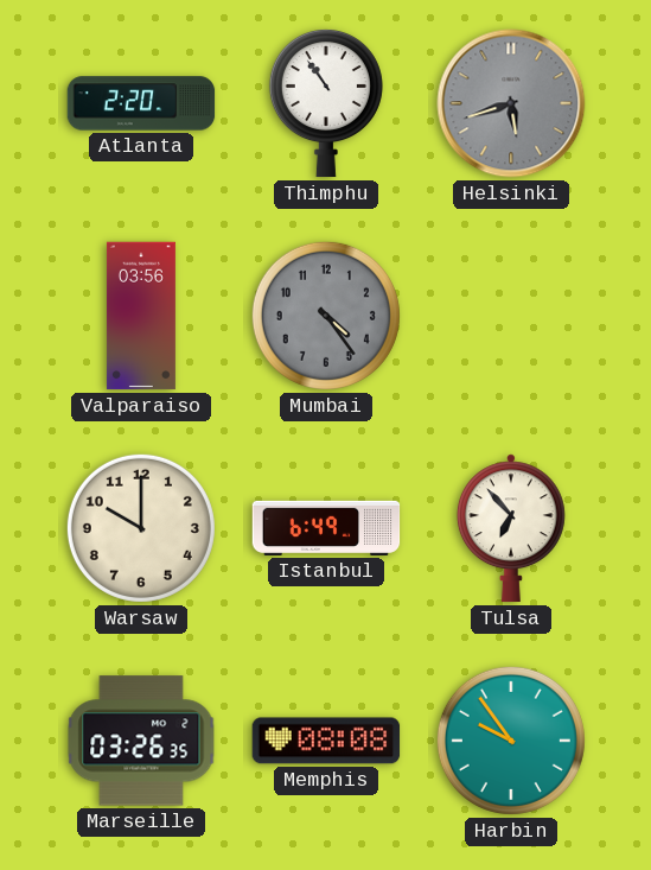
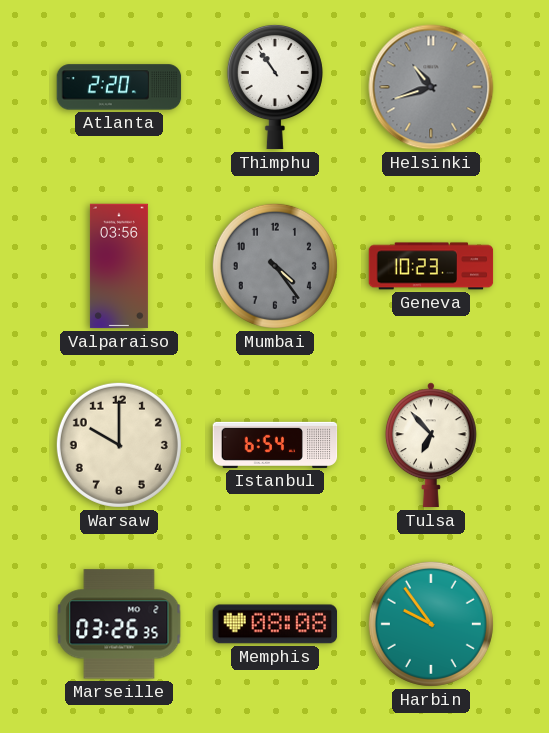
Helsinki: 5:42 -> 10:42
Geneva: none -> 10:23
Istanbul: 6:49 -> 6:54
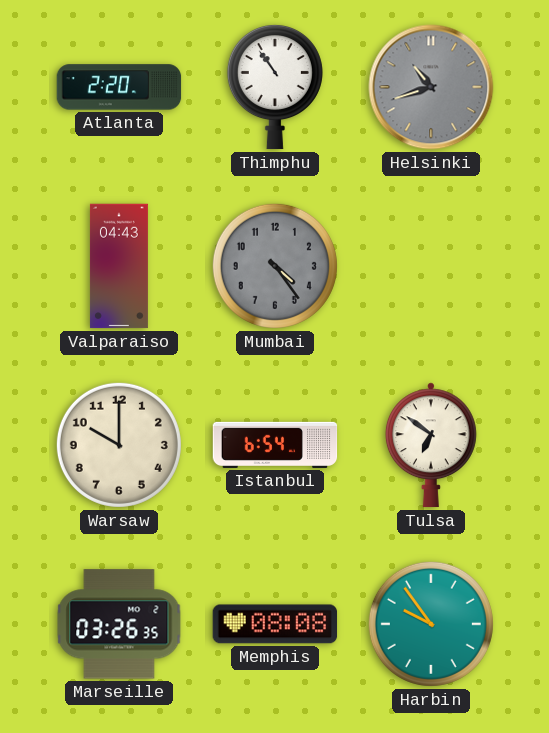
Valparaiso: 03:56 -> 04:43
Geneva: 10:23 -> none
Tulsa: 6:53 -> 6:51
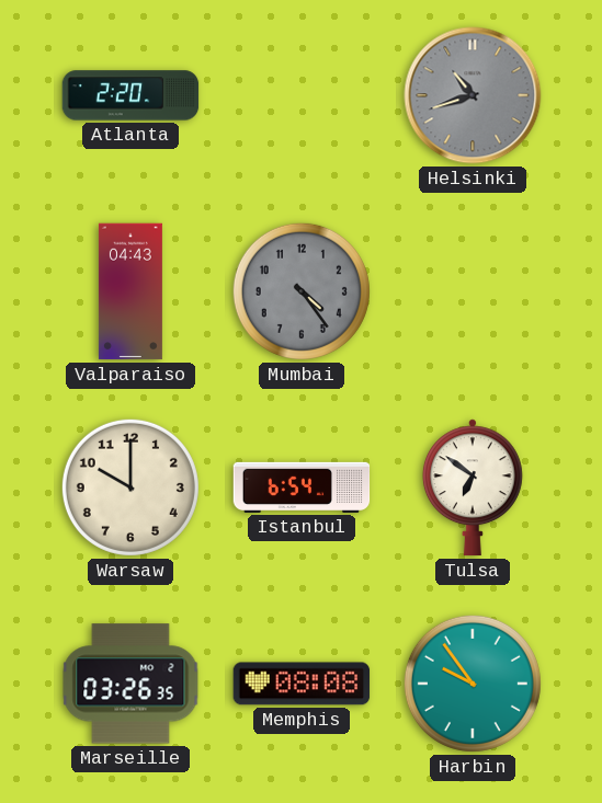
Thimphu: 10:54 -> none
